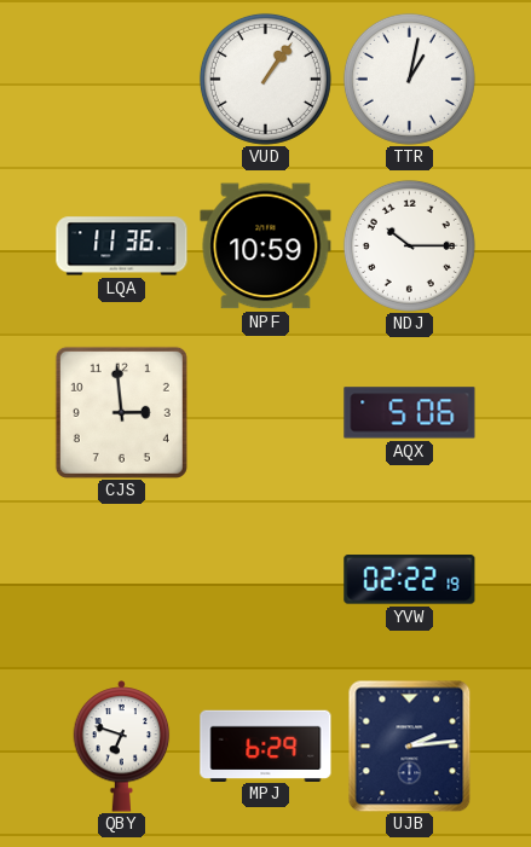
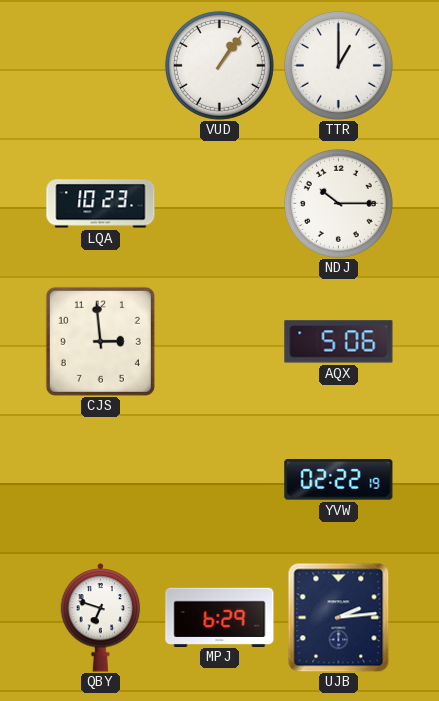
TTR: 1:02 -> 1:00
LQA: 11:36 -> 10:23
NPF: 10:59 -> none
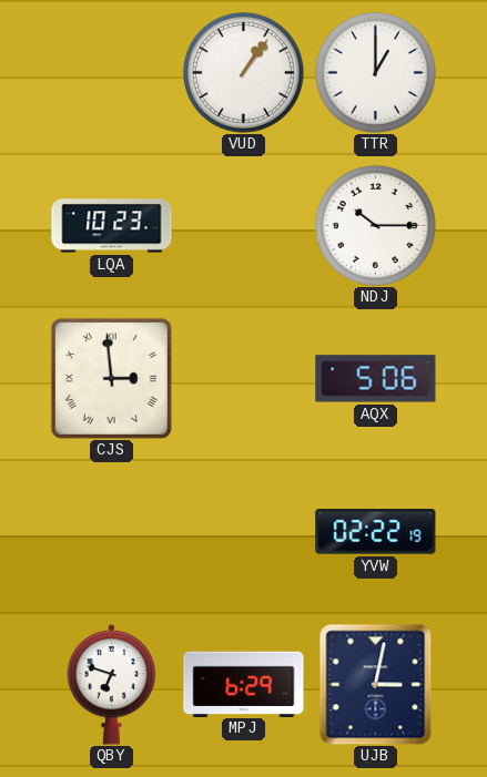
CJS numerals: Arabic -> Roman
UJB: 2:14 -> 3:02
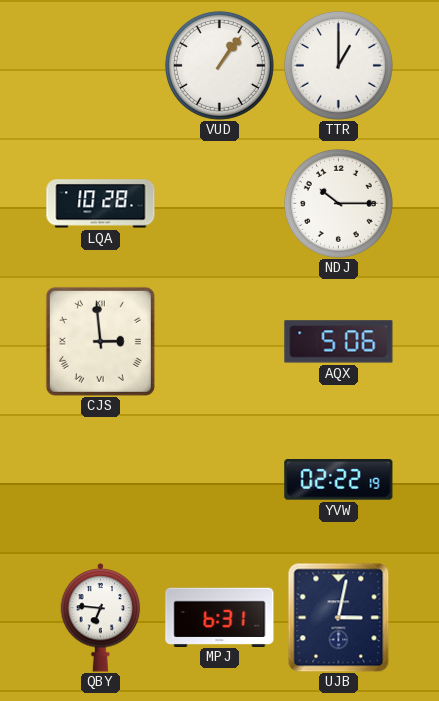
LQA: 10:23 -> 10:28
QBY: 6:48 -> 6:46
MPJ: 6:29 -> 6:31
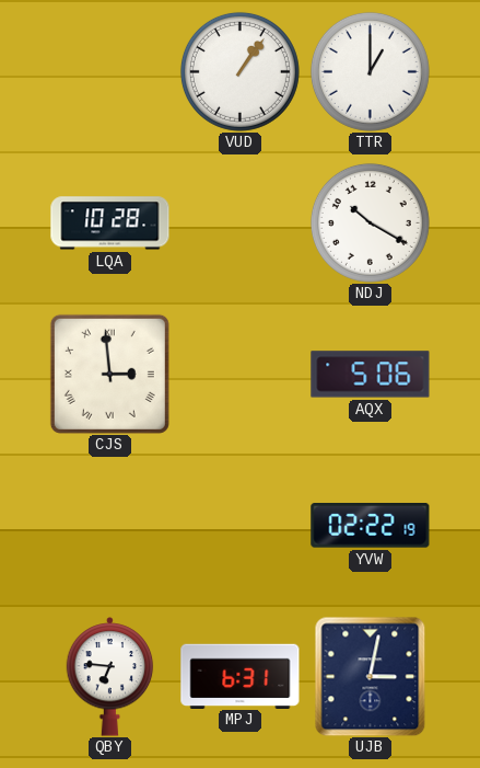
NDJ: 10:15 -> 10:20
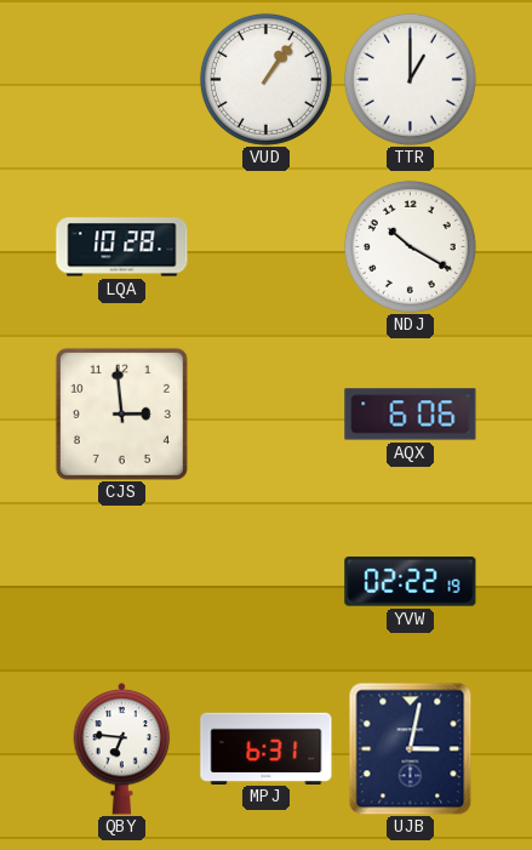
CJS numerals: Roman -> Arabic
AQX: 5:06 -> 6:06
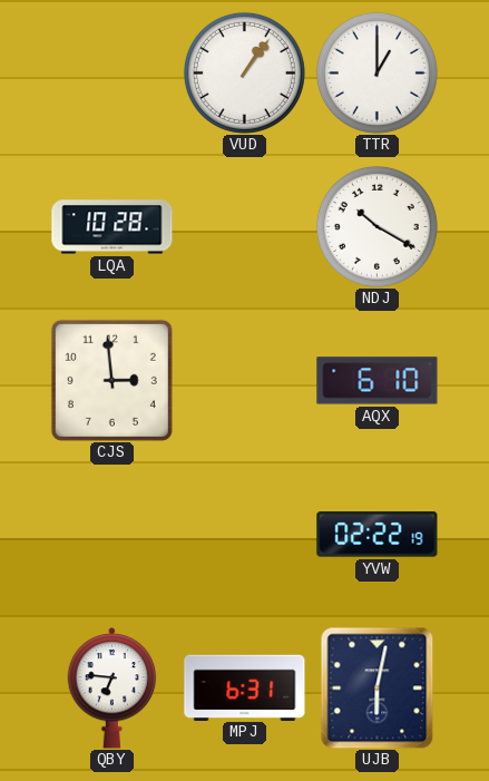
AQX: 6:06 -> 6:10
UJB: 3:02 -> 6:02
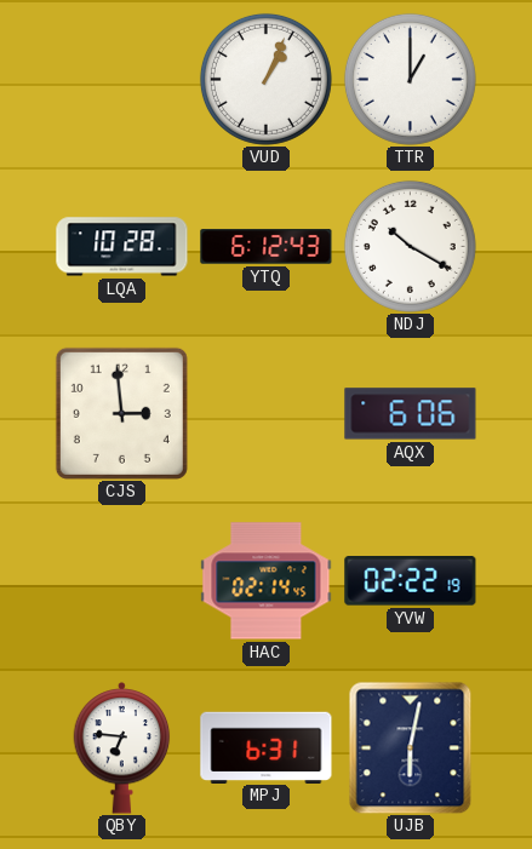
VUD: 1:06 -> 1:04
YTQ: none -> 6:12
AQX: 6:10 -> 6:06
HAC: none -> 02:14
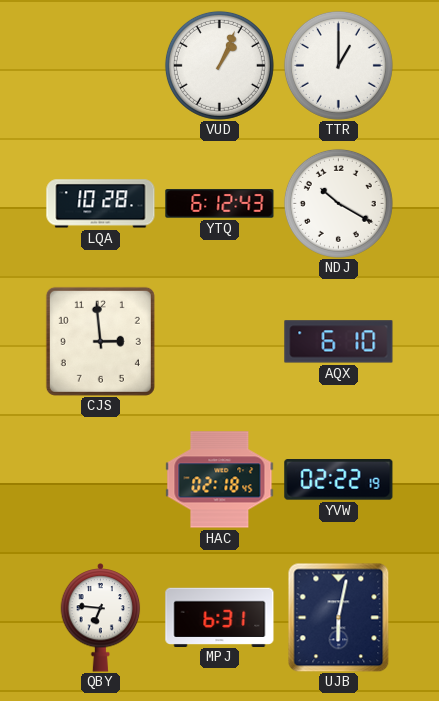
AQX: 6:06 -> 6:10
HAC: 02:14 -> 02:18
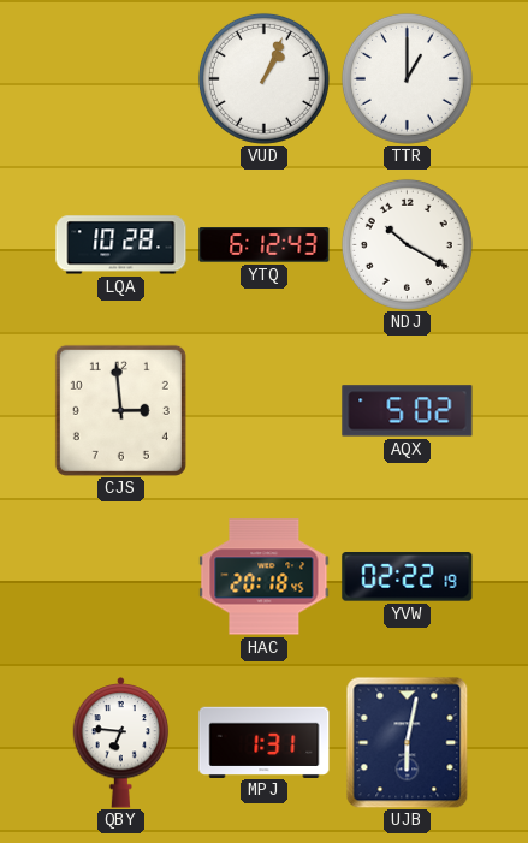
AQX: 6:10 -> 5:02
HAC: 02:18 -> 20:18
MPJ: 6:31 -> 1:31
